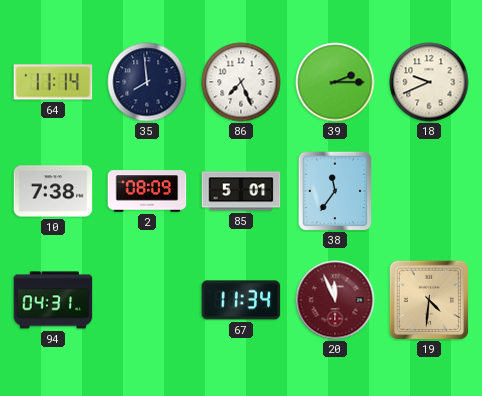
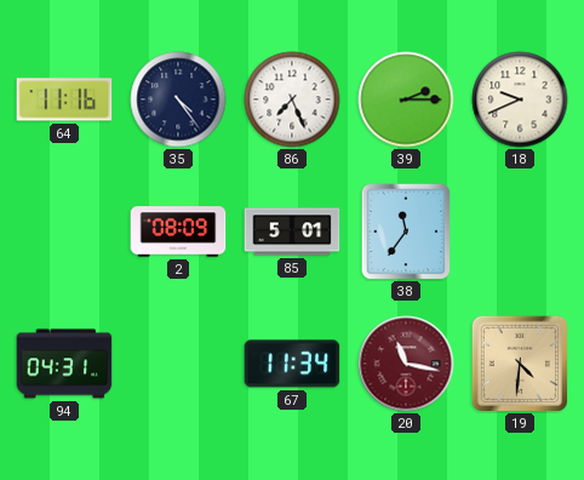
64: 11:14 -> 11:16
35: 7:59 -> 4:24
10: 7:38 -> none
20: 11:56 -> 11:17
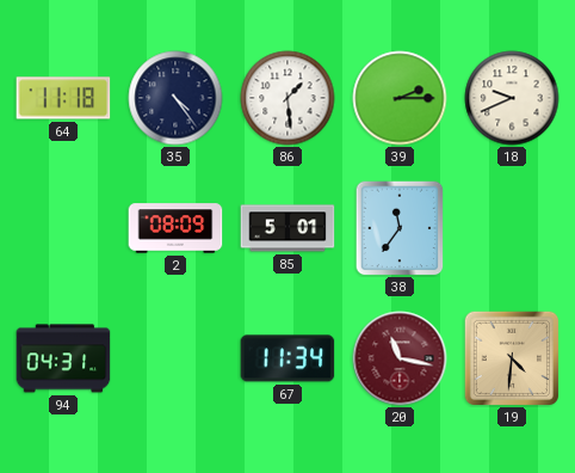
64: 11:16 -> 11:18
86: 7:26 -> 1:29
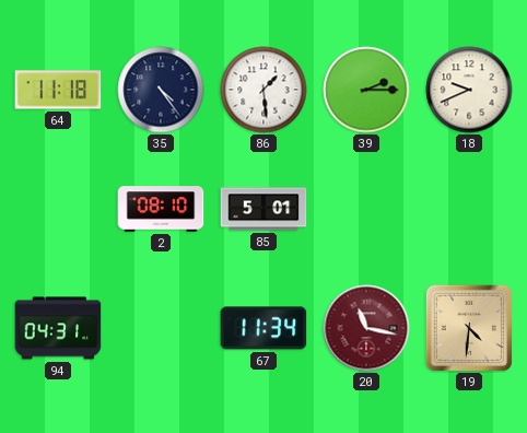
2: 08:09 -> 08:10
38: 11:36 -> none
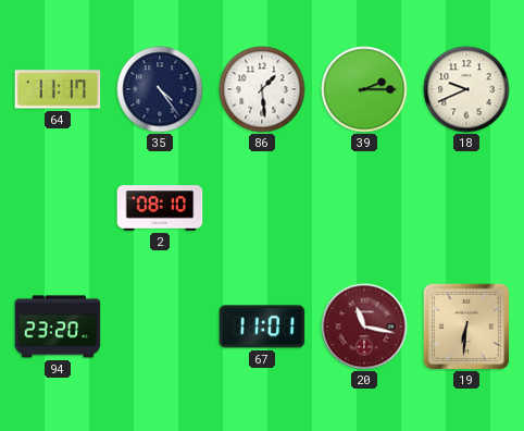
64: 11:18 -> 11:17
85: 5:01 -> none
94: 04:31 -> 23:20
67: 11:34 -> 11:01
19: 4:31 -> 6:31
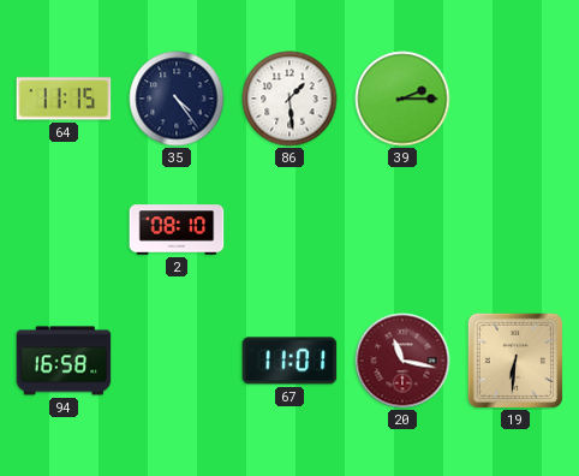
64: 11:17 -> 11:15
18: 9:41 -> none
94: 23:20 -> 16:58
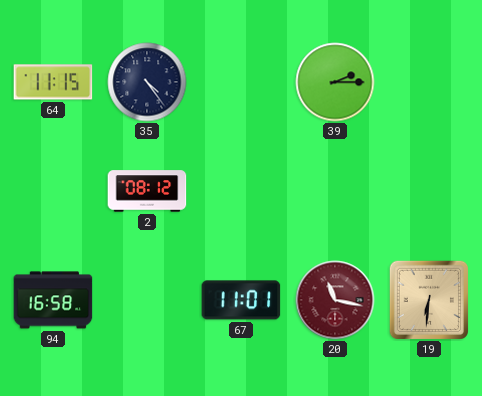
86: 1:29 -> none
2: 08:10 -> 08:12
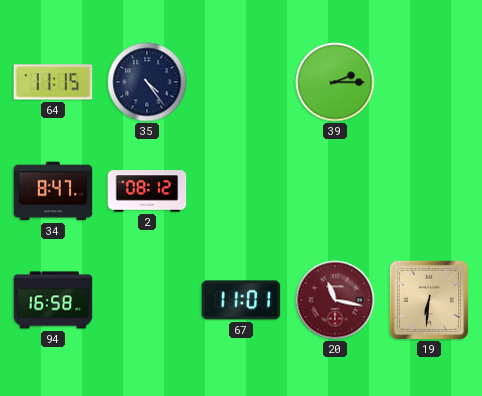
34: none -> 8:47
